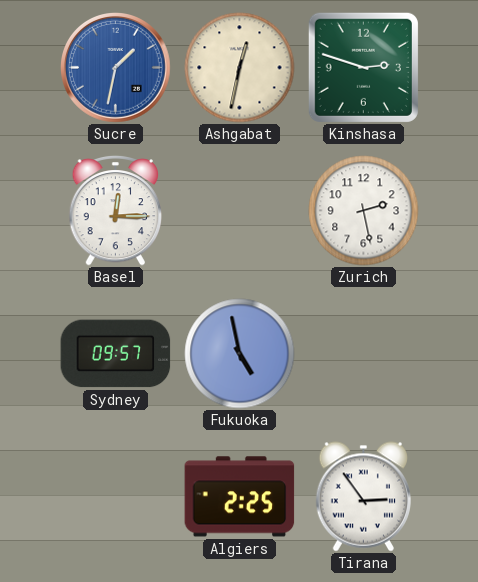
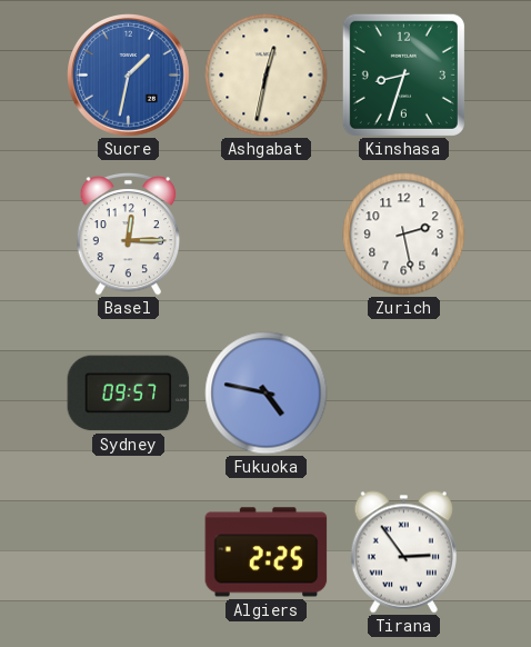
Kinshasa: 2:48 -> 8:33
Fukuoka: 4:58 -> 4:47
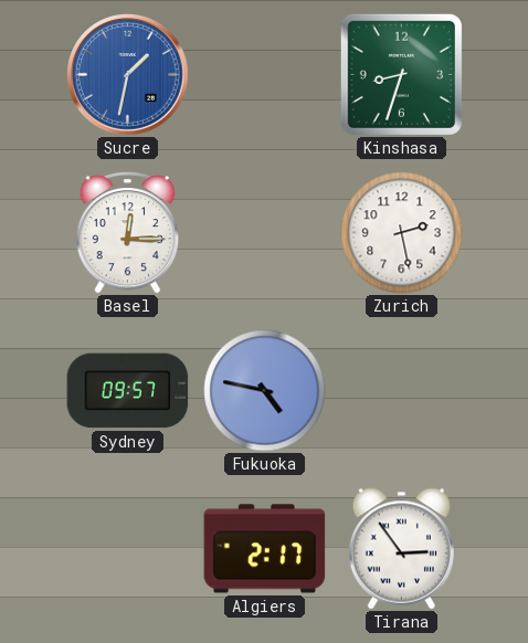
Ashgabat: 12:32 -> none
Algiers: 2:25 -> 2:17
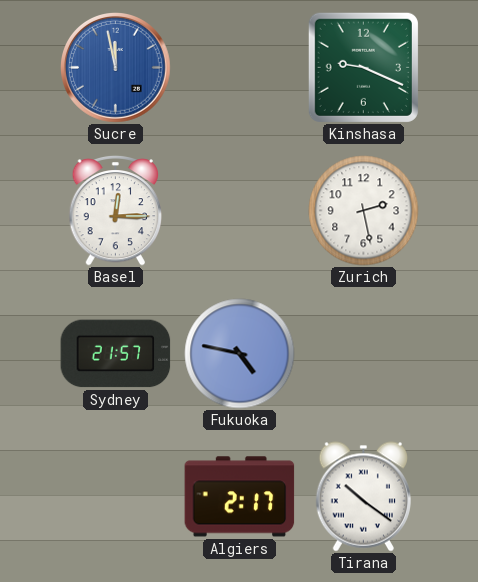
Sucre: 1:32 -> 11:58
Kinshasa: 8:33 -> 9:19
Sydney: 09:57 -> 21:57
Tirana: 2:54 -> 10:21
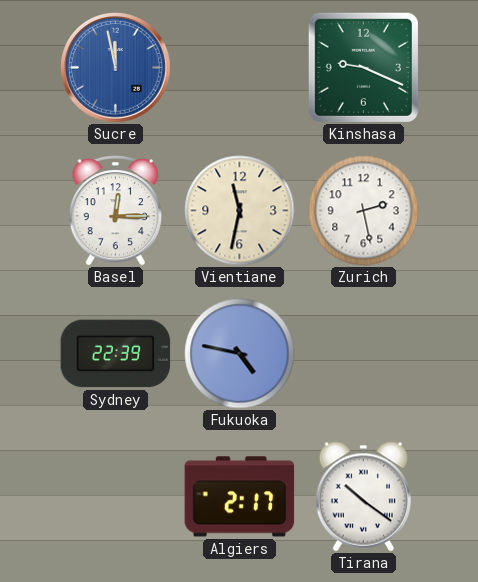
Vientiane: none -> 11:32
Sydney: 21:57 -> 22:39
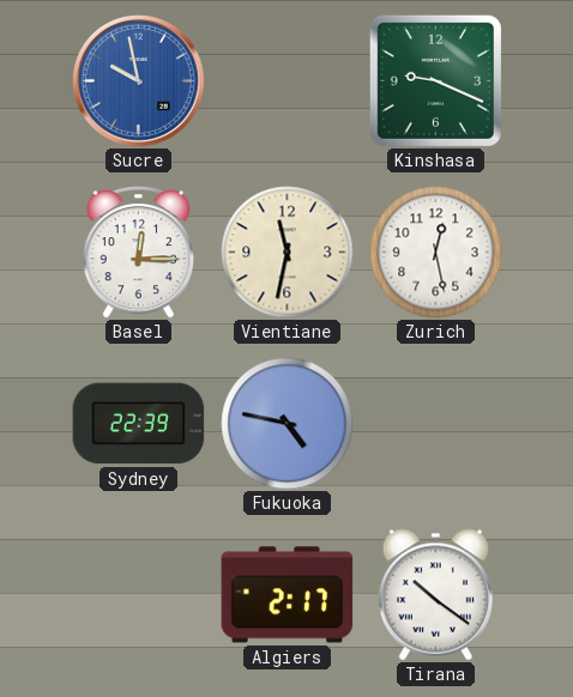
Sucre: 11:58 -> 9:58
Zurich: 2:28 -> 12:28
